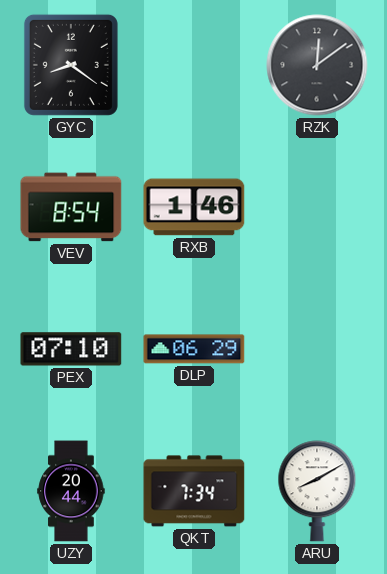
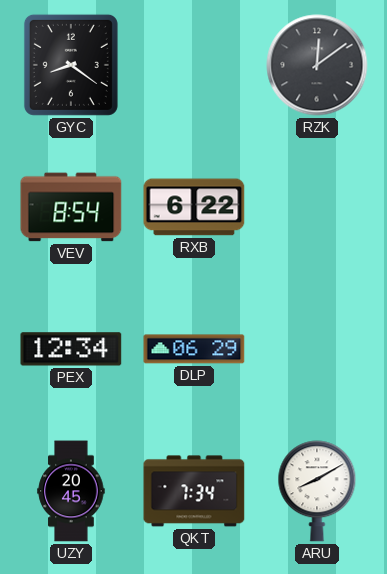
RXB: 1:46 -> 6:22
PEX: 07:10 -> 12:34
UZY: 20:44 -> 20:45
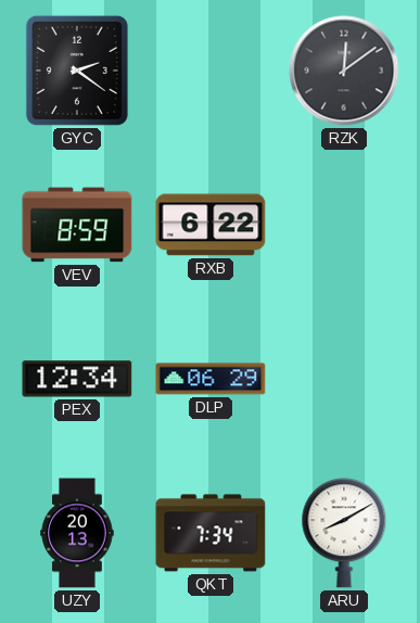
GYC: 8:21 -> 2:21
VEV: 8:54 -> 8:59
UZY: 20:45 -> 20:13
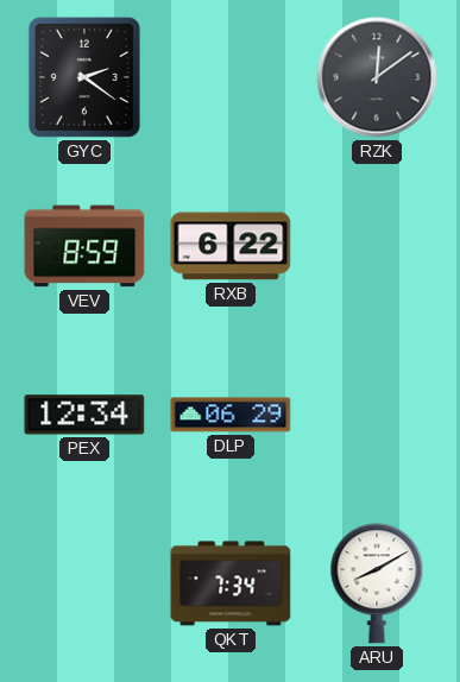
UZY: 20:13 -> none
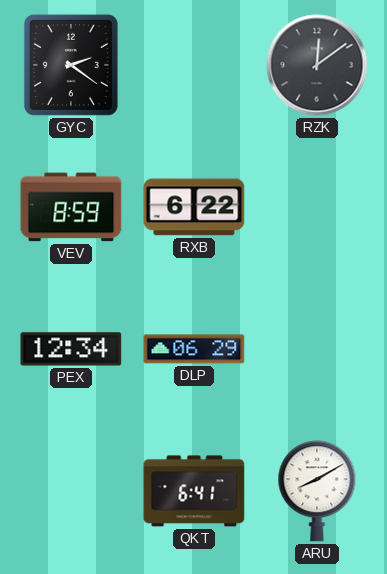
QKT: 7:34 -> 6:41
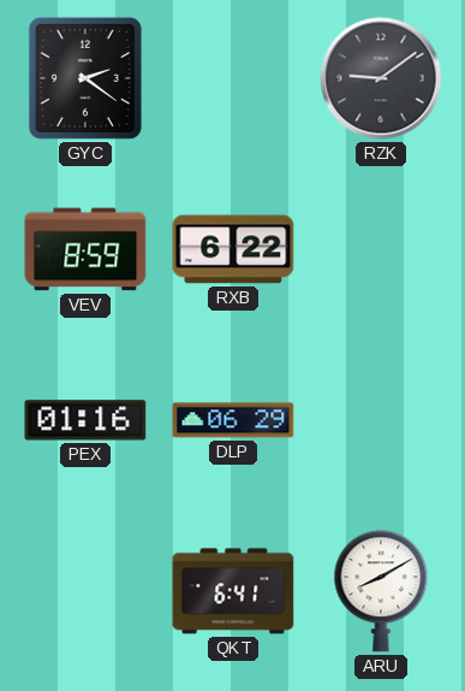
RZK: 12:09 -> 9:09
PEX: 12:34 -> 01:16
